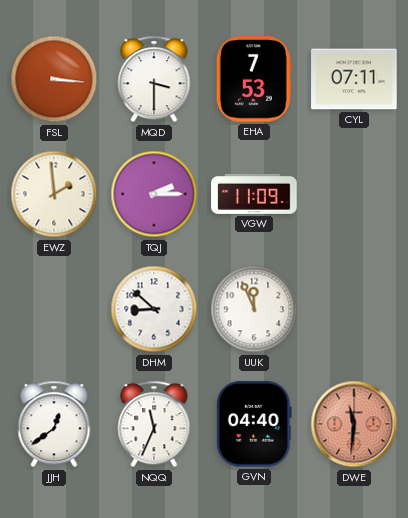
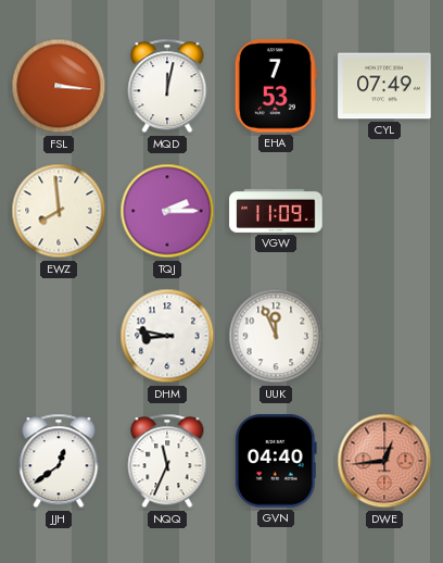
MQD: 3:30 -> 12:02
CYL: 07:11 -> 07:49
EWZ: 1:59 -> 7:59
DHM: 8:52 -> 8:47
DWE: 11:31 -> 12:44
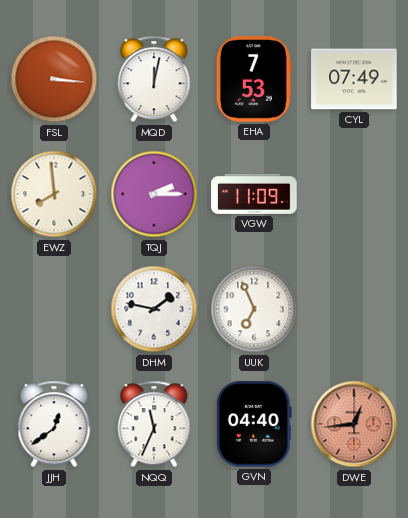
DHM: 8:47 -> 1:47
UUK: 11:56 -> 6:56
